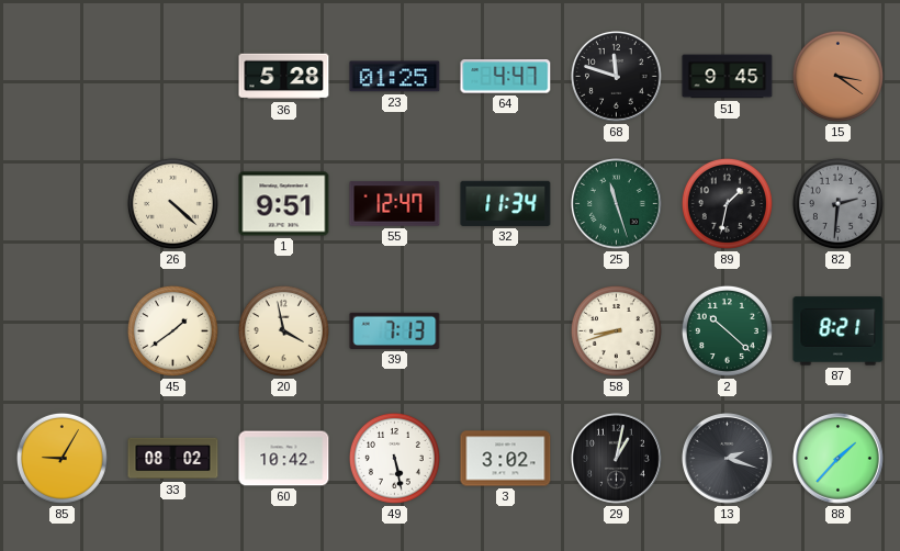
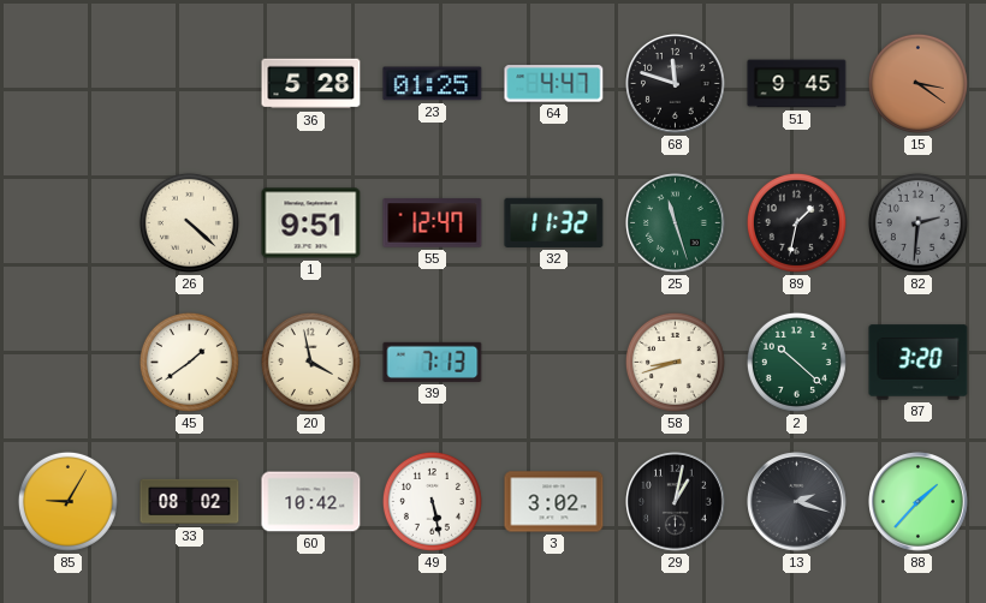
32: 11:34 -> 11:32
87: 8:21 -> 3:20
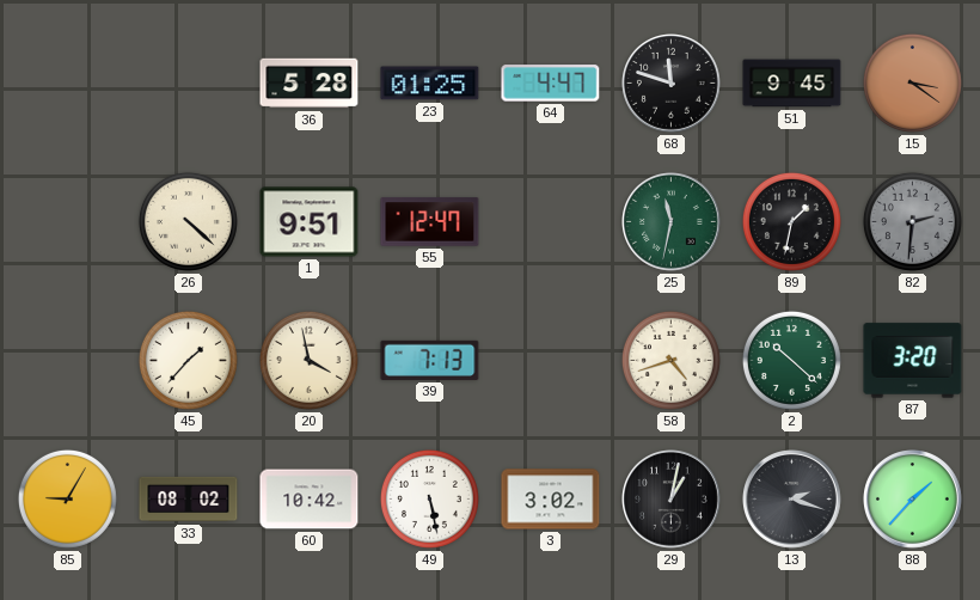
32: 11:32 -> none
25: 11:27 -> 11:32
45: 1:39 -> 1:37
58: 8:42 -> 4:42
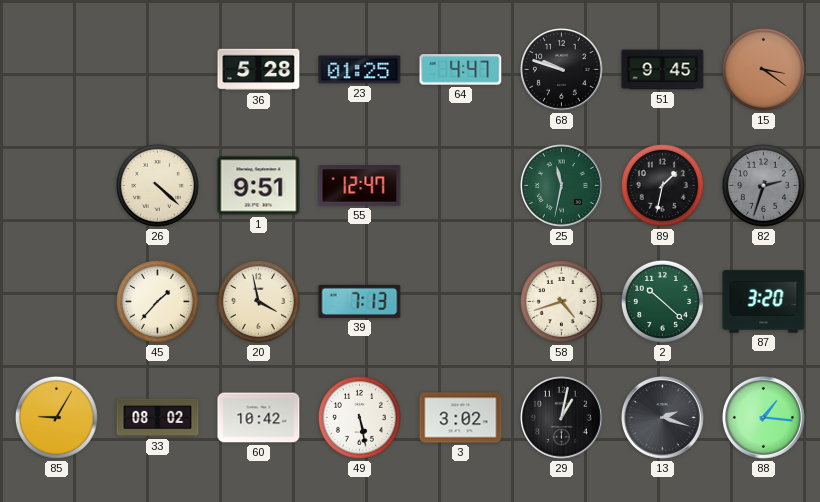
68: 11:48 -> 9:48
82: 2:31 -> 2:33
88: 1:37 -> 1:16
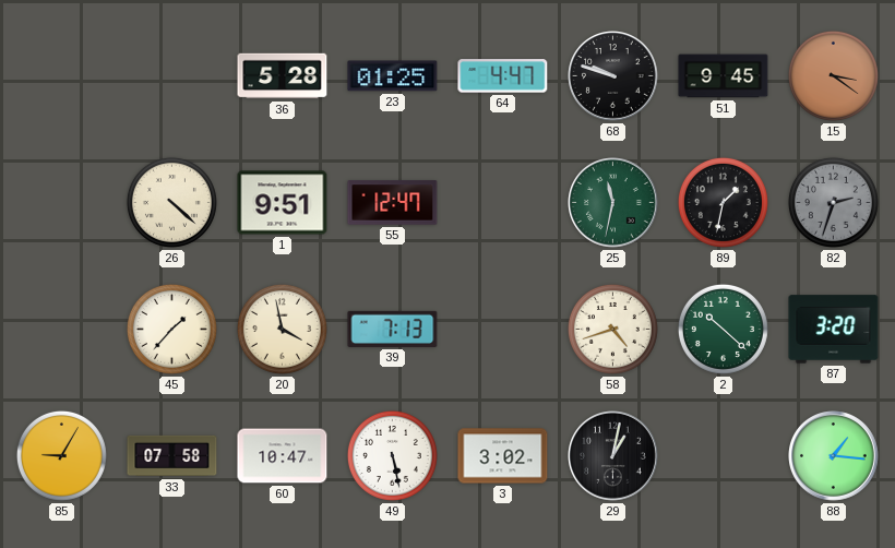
33: 08:02 -> 07:58
60: 10:42 -> 10:47
13: 2:18 -> none
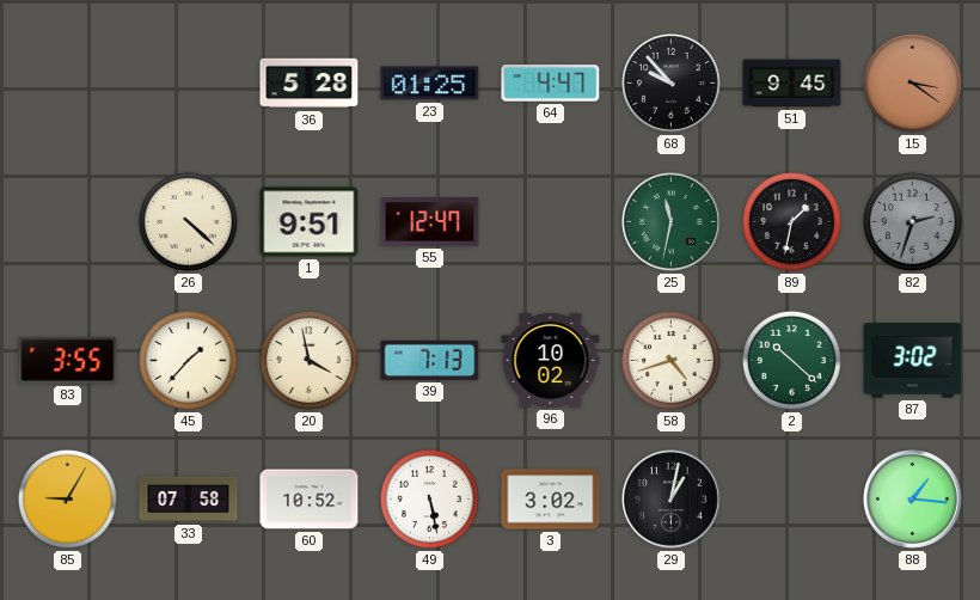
68: 9:48 -> 9:53
83: none -> 3:55
96: none -> 10:02
87: 3:20 -> 3:02
60: 10:47 -> 10:52
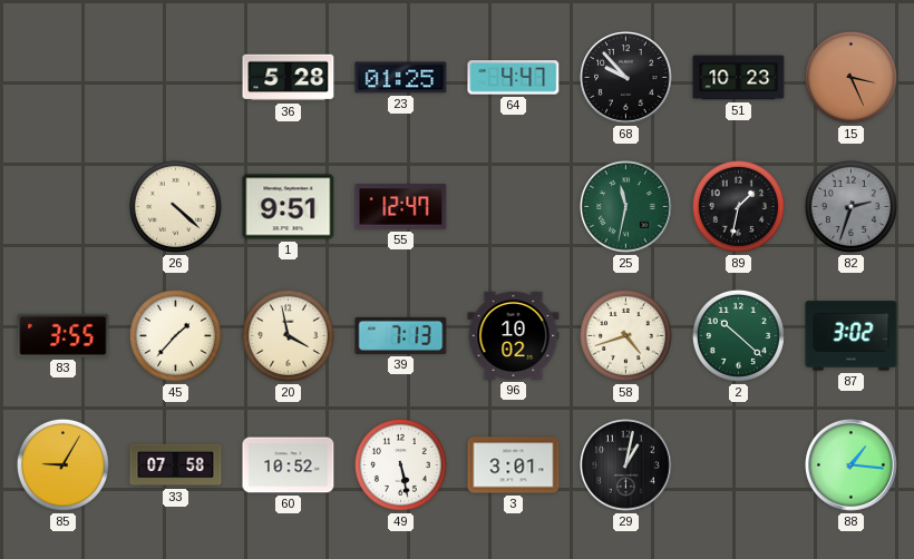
51: 9:45 -> 10:23
15: 3:21 -> 3:26
3: 3:02 -> 3:01
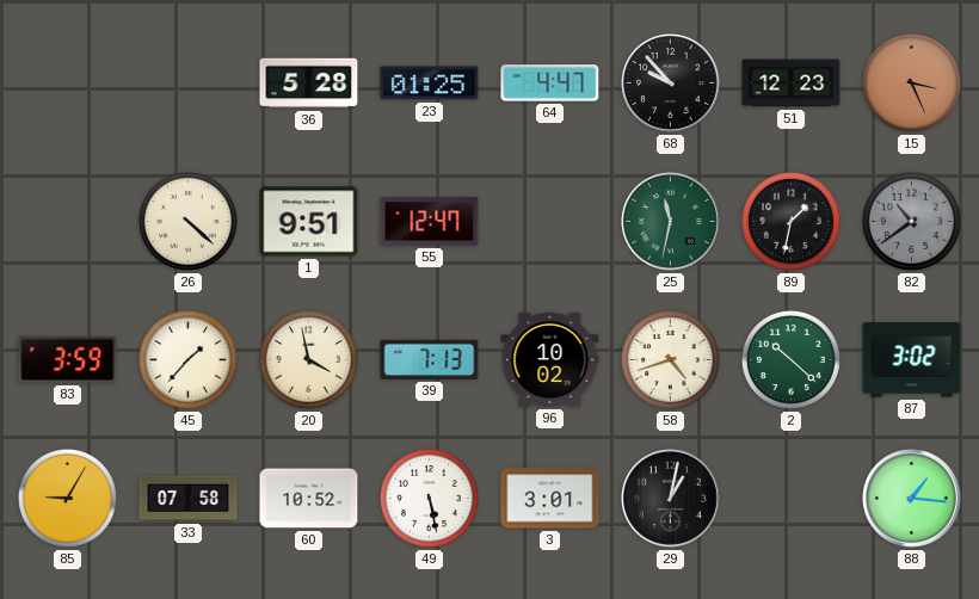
51: 10:23 -> 12:23
82: 2:33 -> 10:39
83: 3:55 -> 3:59
